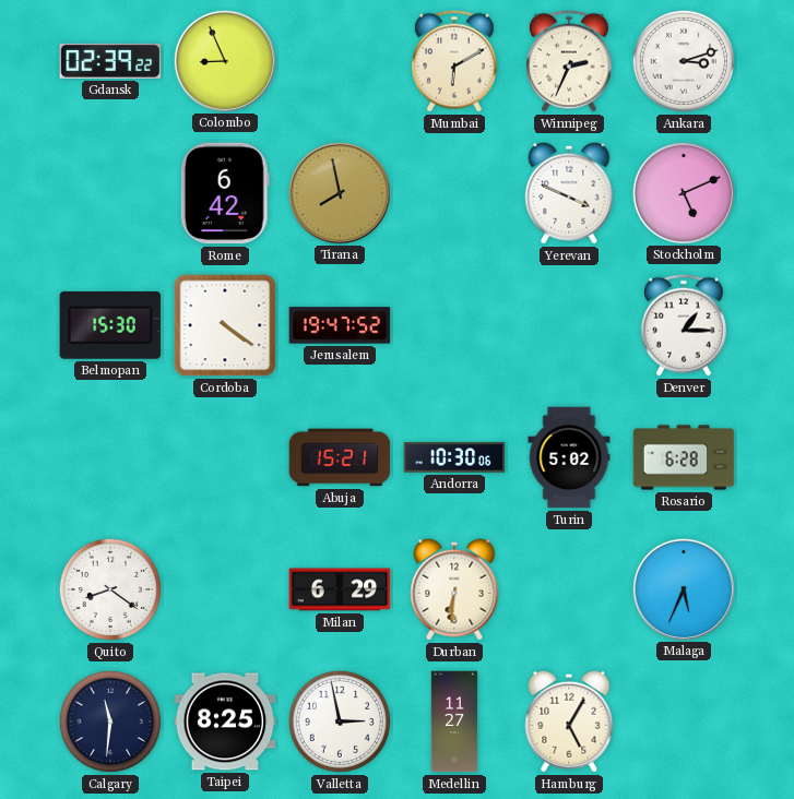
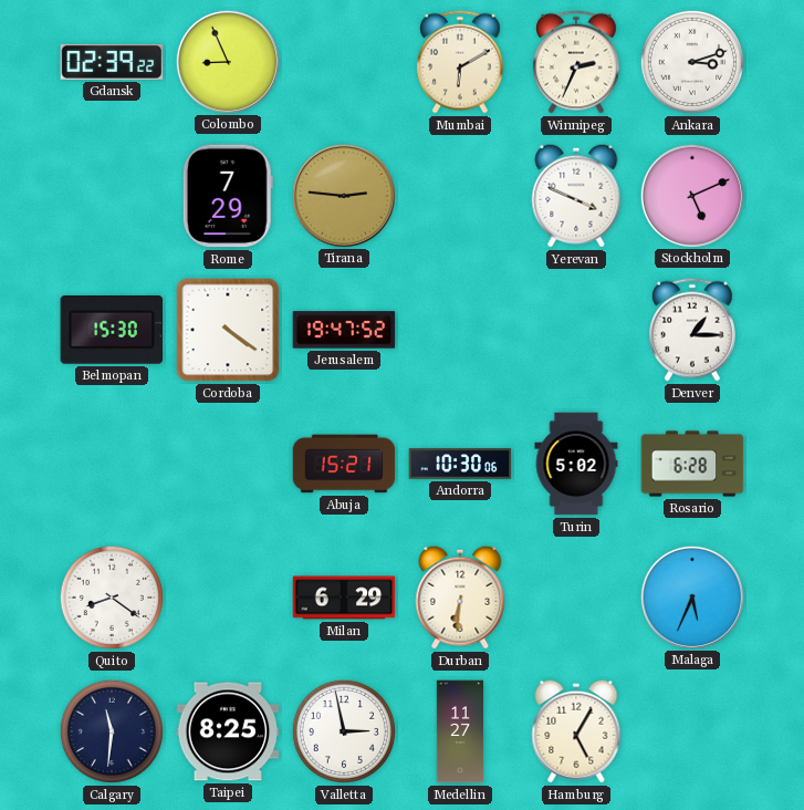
Rome: 6:42 -> 7:29
Tirana: 7:58 -> 2:46
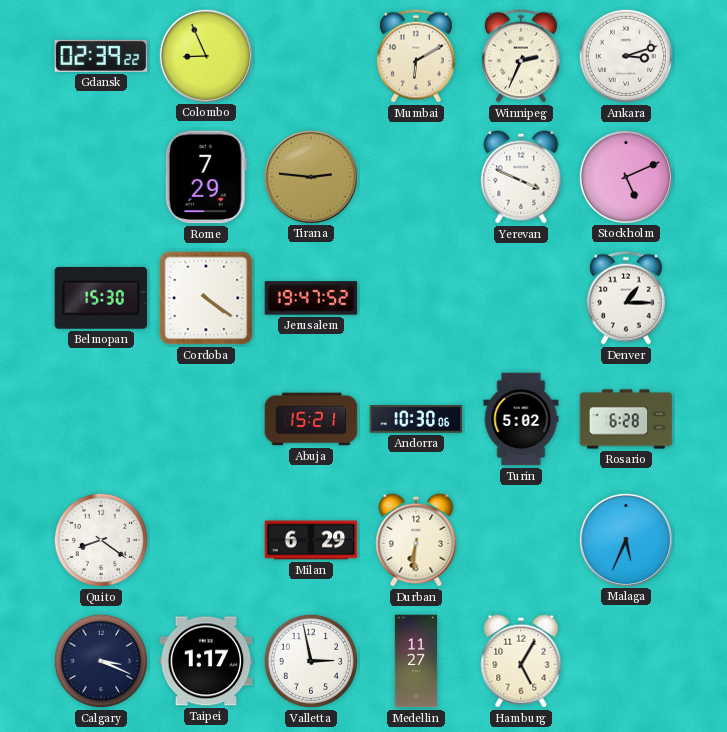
Calgary: 11:31 -> 3:19
Taipei: 8:25 -> 1:17
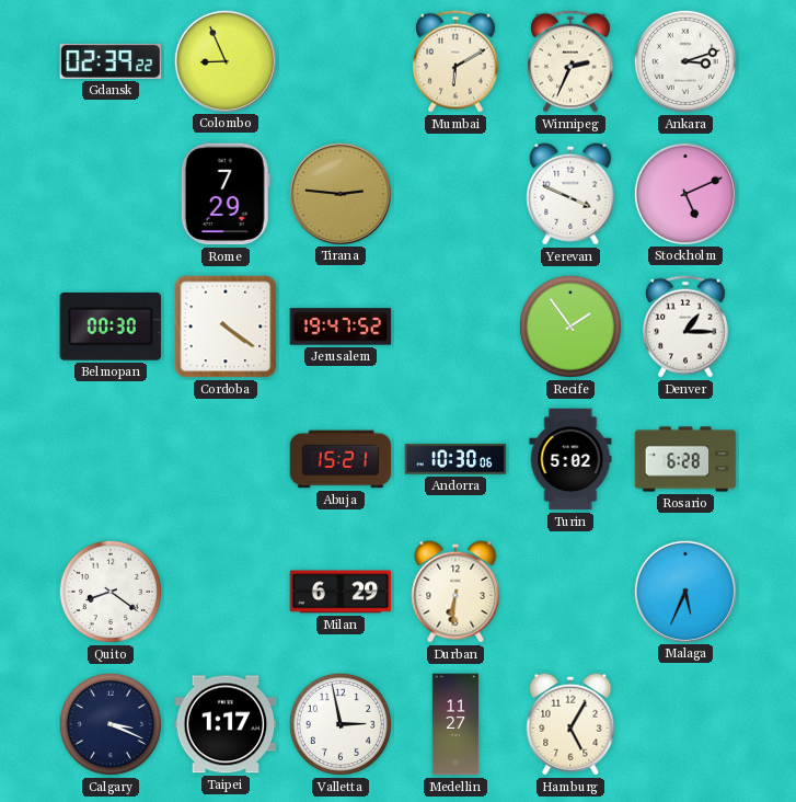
Belmopan: 15:30 -> 00:30
Recife: none -> 1:54
